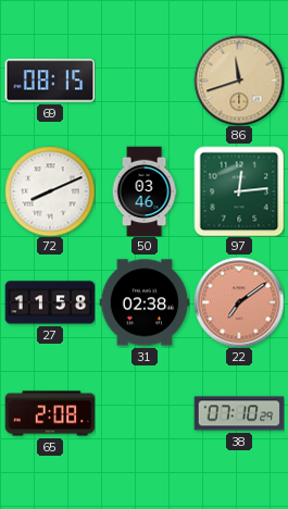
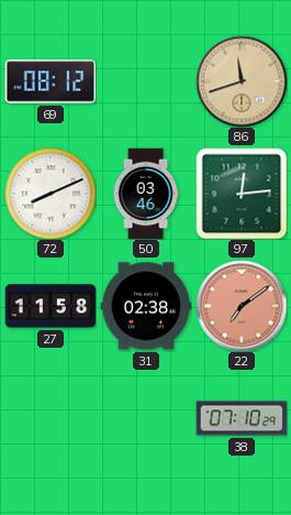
69: 08:15 -> 08:12
65: 2:08 -> none
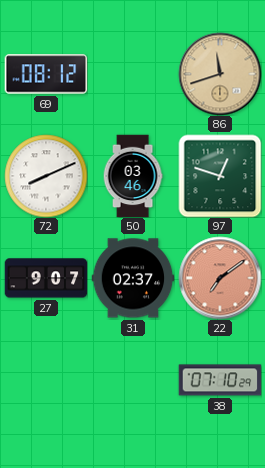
97: 12:14 -> 12:48
27: 11:58 -> 9:07
31: 02:38 -> 02:37
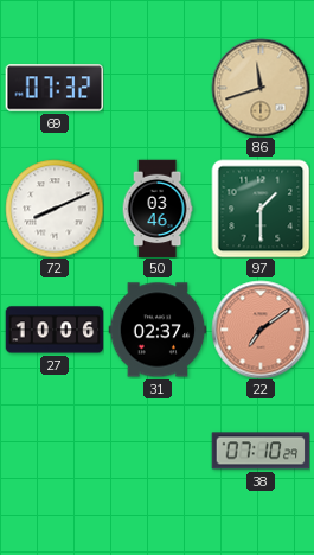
69: 08:12 -> 07:32
97: 12:48 -> 1:30
27: 9:07 -> 10:06
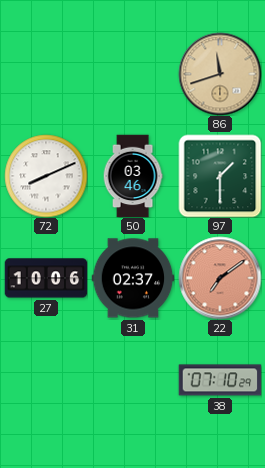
69: 07:32 -> none
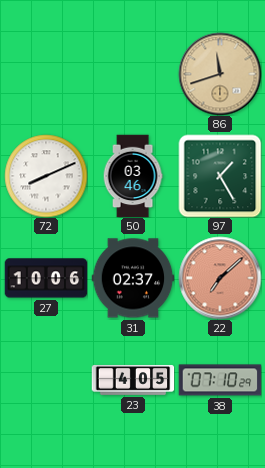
97: 1:30 -> 1:25
22: 7:09 -> 7:08
23: none -> 4:05
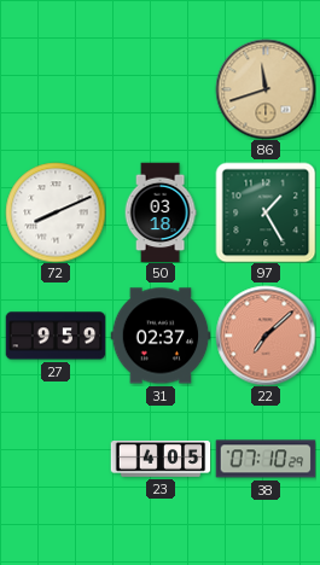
50: 03:46 -> 03:18
27: 10:06 -> 9:59
